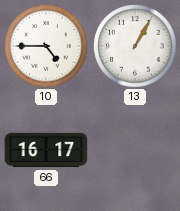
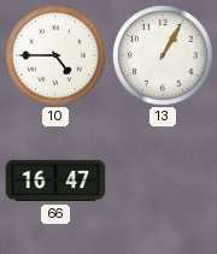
66: 16:17 -> 16:47
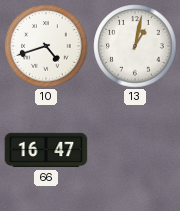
10: 4:45 -> 4:42
13: 1:05 -> 1:02
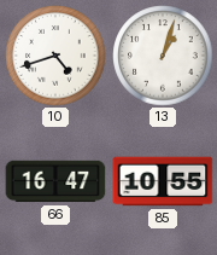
13: 1:02 -> 1:03
85: none -> 10:55
